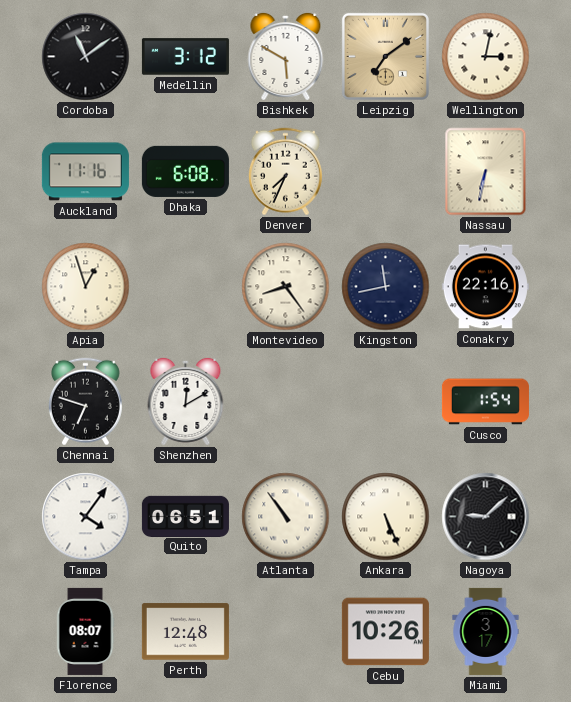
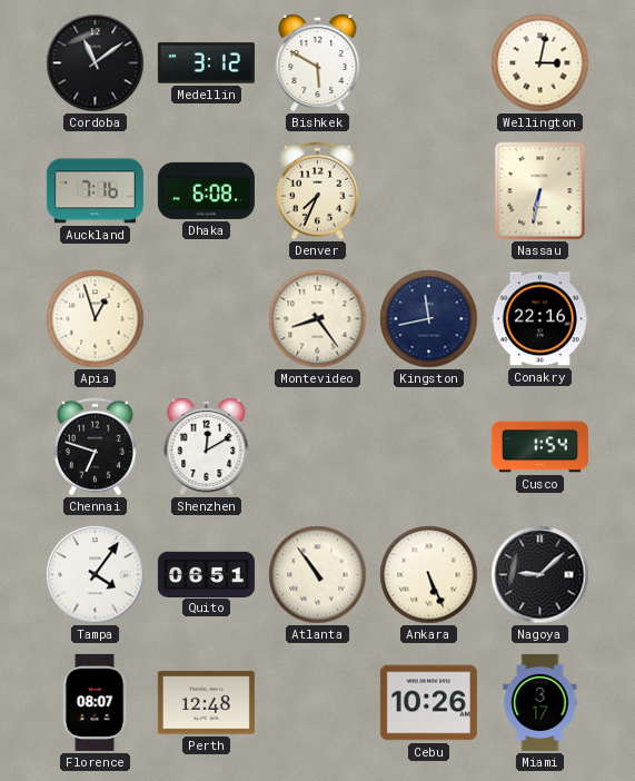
Leipzig: 7:09 -> none
Auckland: 11:16 -> 7:16
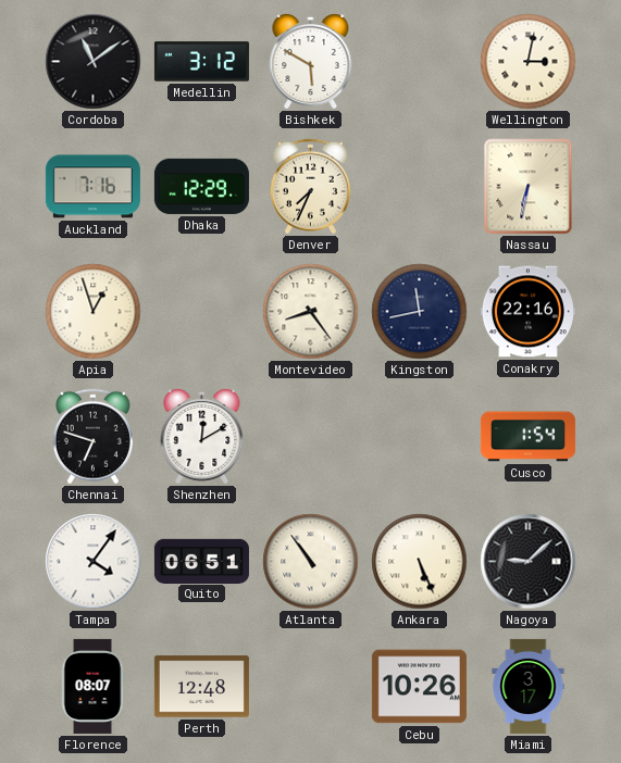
Dhaka: 6:08 -> 12:29
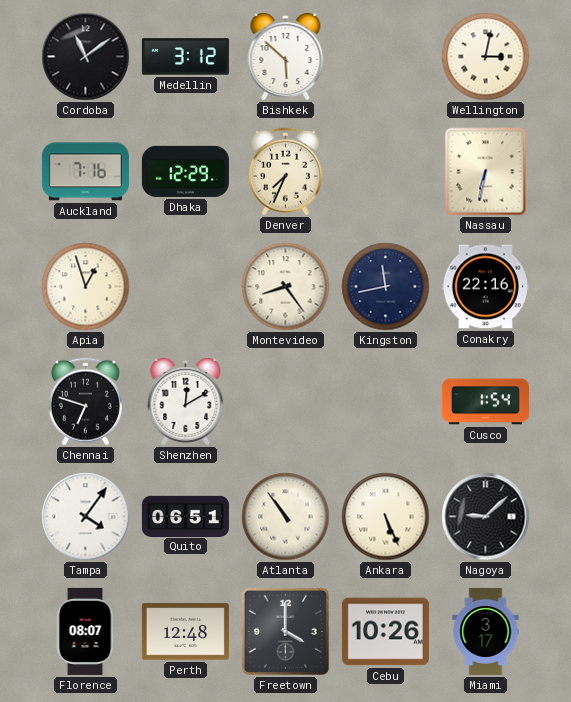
Bishkek: 5:50 -> 5:52
Freetown: none -> 4:00
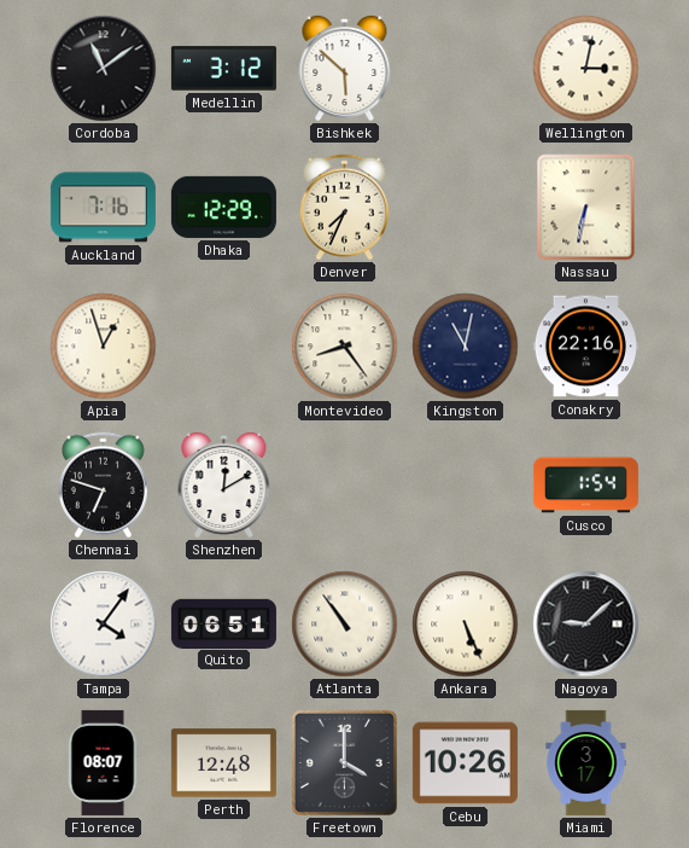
Kingston: 11:43 -> 11:02
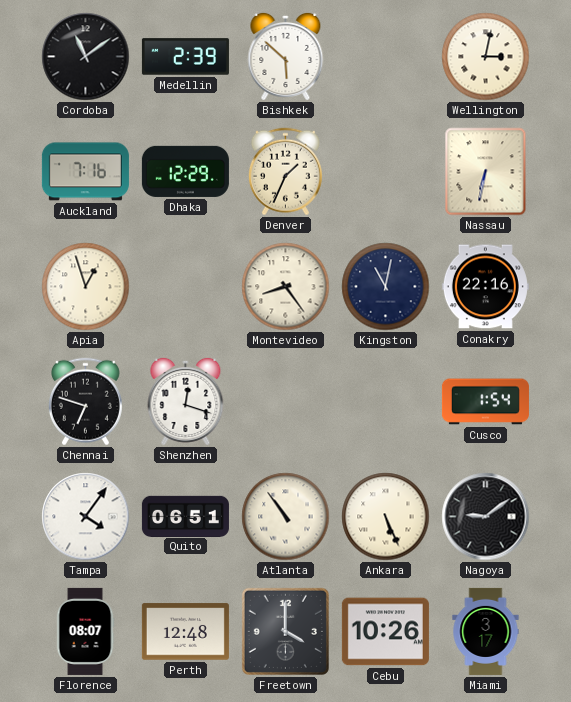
Medellin: 3:12 -> 2:39
Denver: 7:34 -> 1:34
Shenzhen: 12:10 -> 12:18
Nagoya: 9:08 -> 9:09
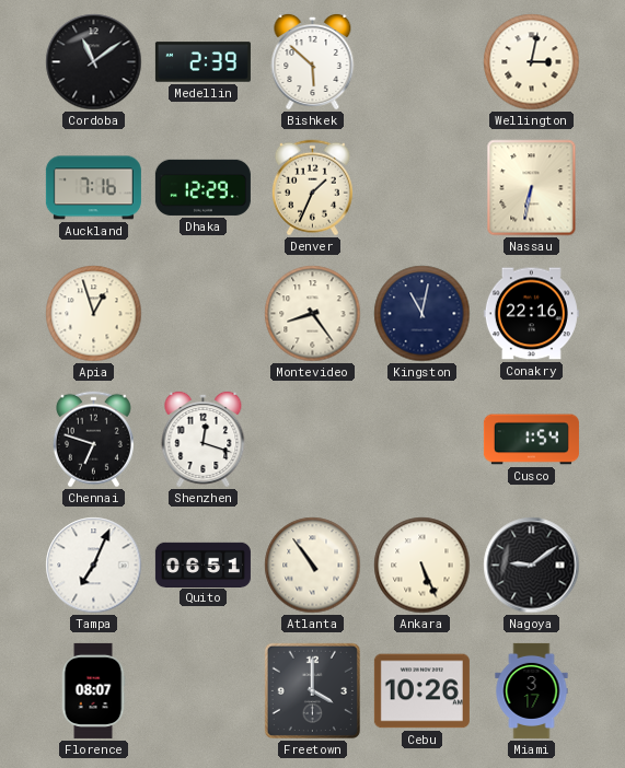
Tampa: 4:06 -> 7:04
Perth: 12:48 -> none
